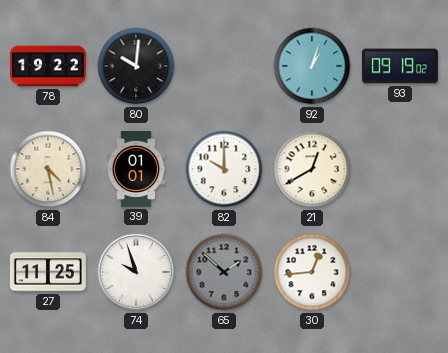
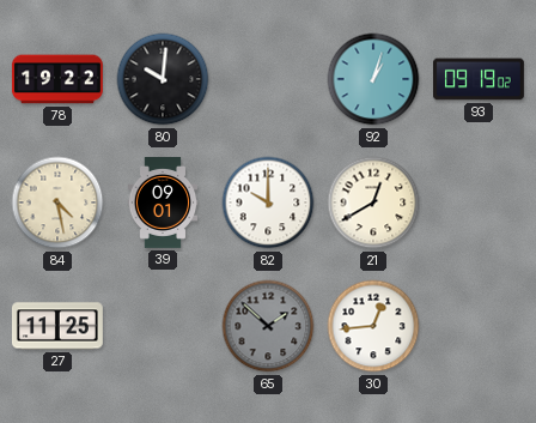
39: 01:01 -> 09:01
74: 9:57 -> none
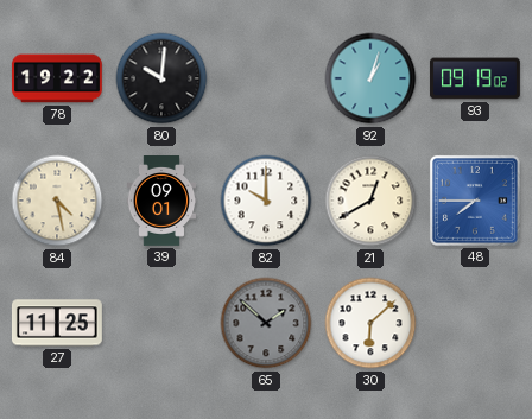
48: none -> 7:45
30: 12:44 -> 6:08
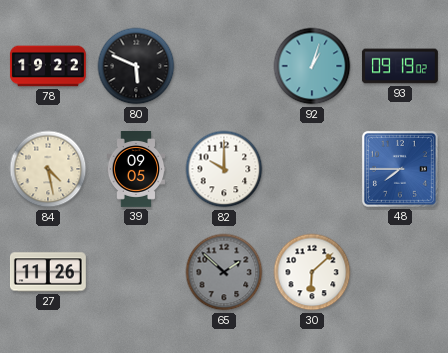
80: 10:01 -> 5:49
39: 09:01 -> 09:05
21: 12:40 -> none
27: 11:25 -> 11:26
